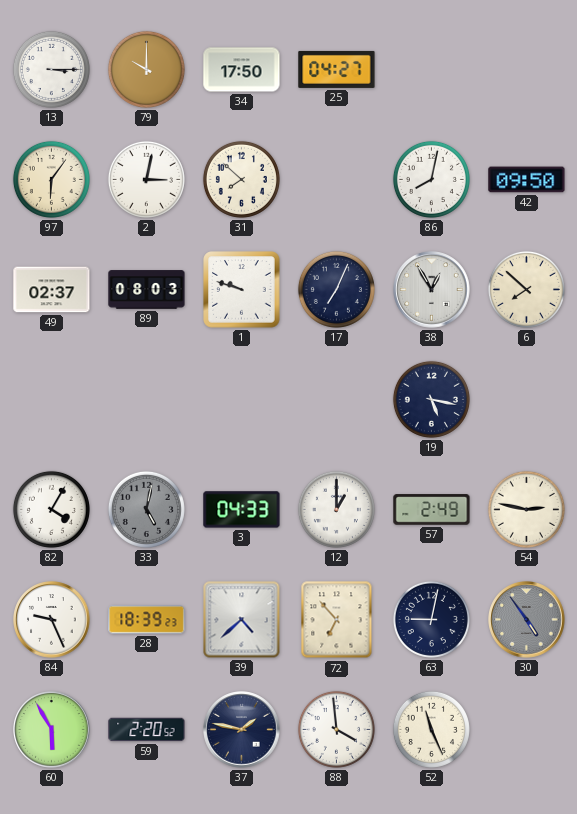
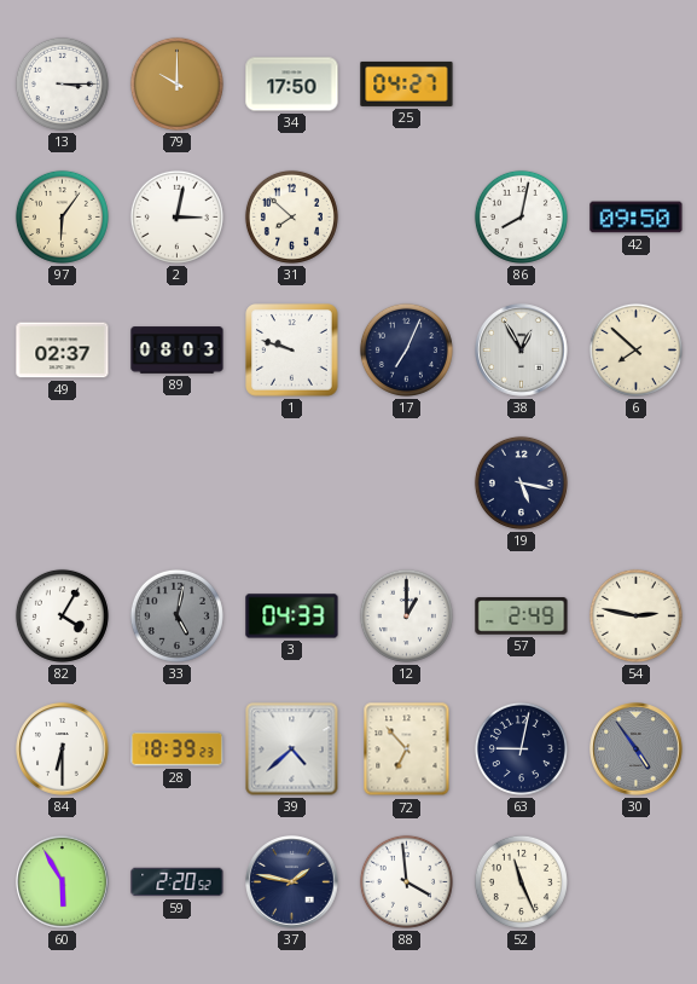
84: 9:26 -> 6:30
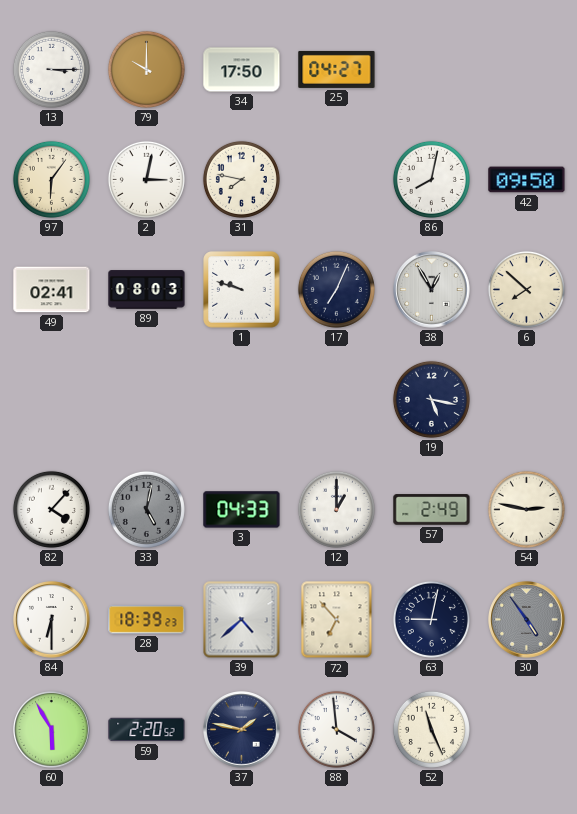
31: 7:52 -> 7:47
49: 02:37 -> 02:41
82: 4:05 -> 4:07
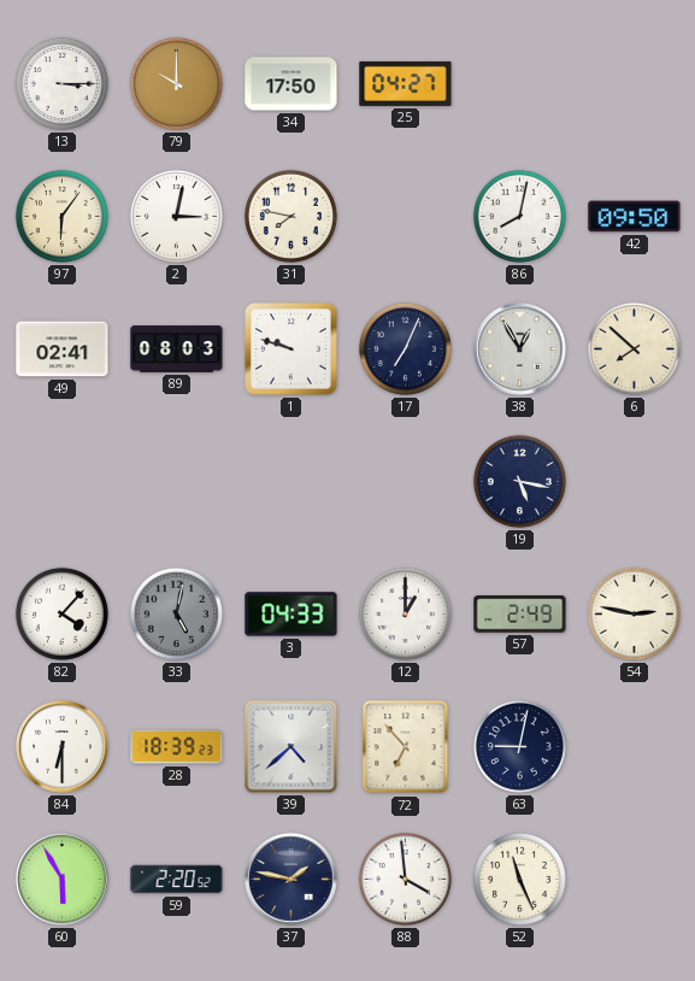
30: 4:54 -> none
